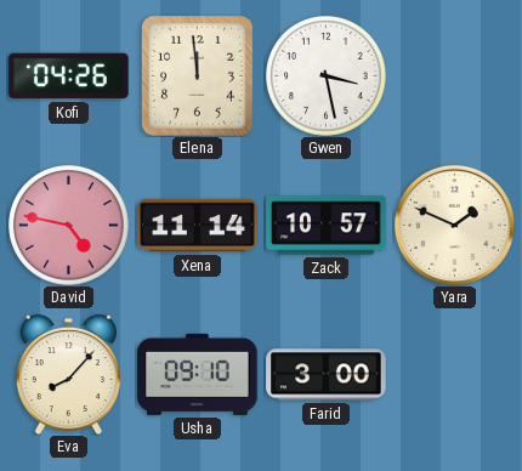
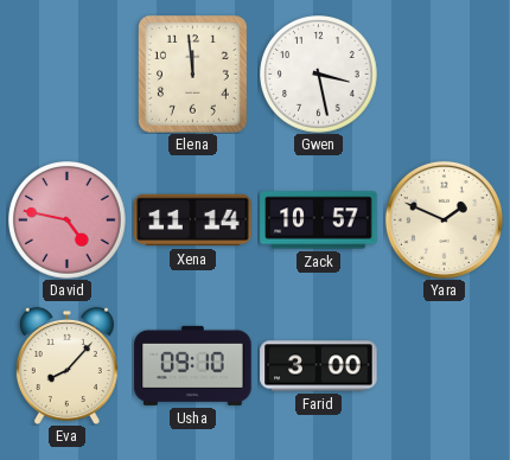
Kofi: 04:26 -> none
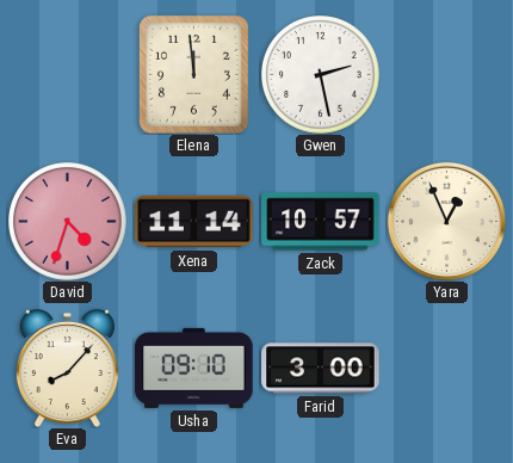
Gwen: 3:28 -> 2:28
David: 4:47 -> 4:33
Yara: 1:49 -> 12:56
